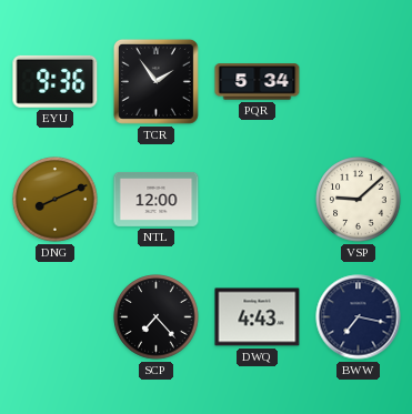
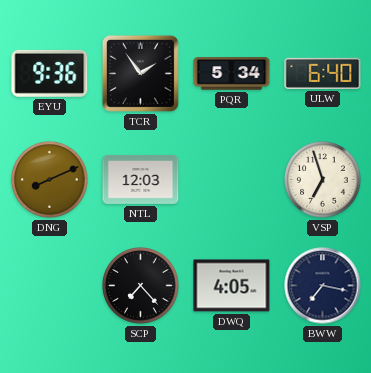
ULW: none -> 6:40
NTL: 12:00 -> 12:03
VSP: 9:08 -> 6:57
DWQ: 4:43 -> 4:05
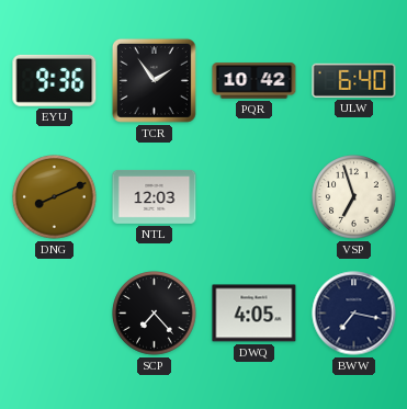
PQR: 5:34 -> 10:42
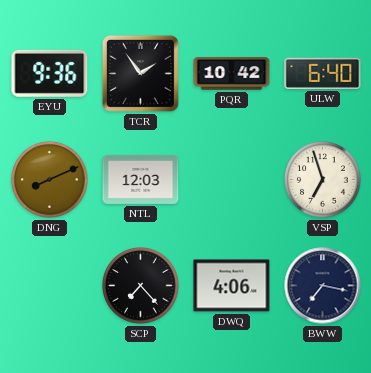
DWQ: 4:05 -> 4:06
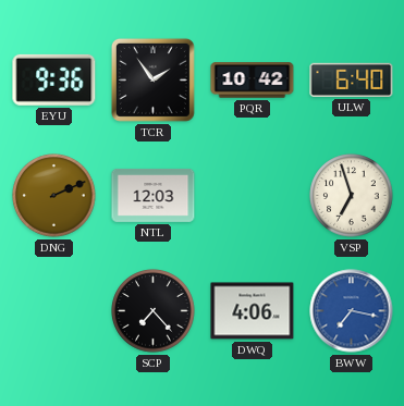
DNG: 8:11 -> 2:11
BWW dial: navy -> blue
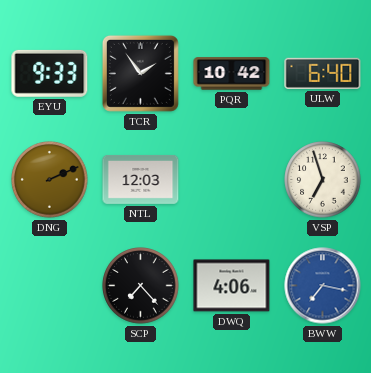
EYU: 9:36 -> 9:33
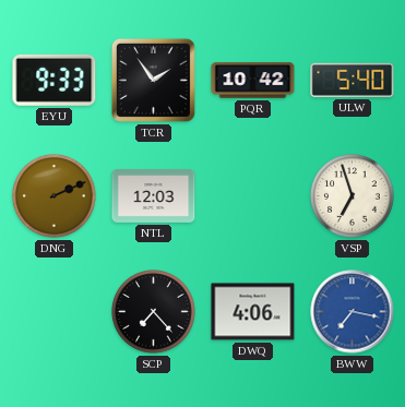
ULW: 6:40 -> 5:40
